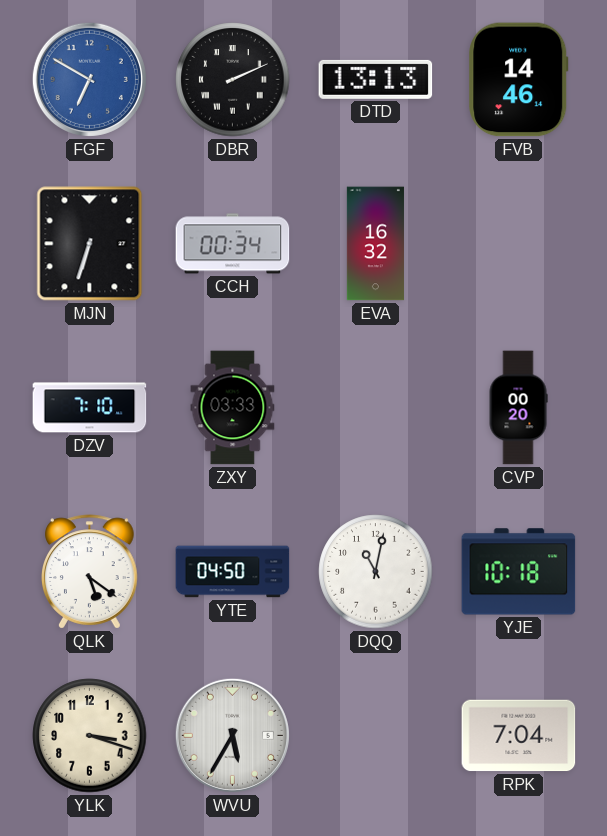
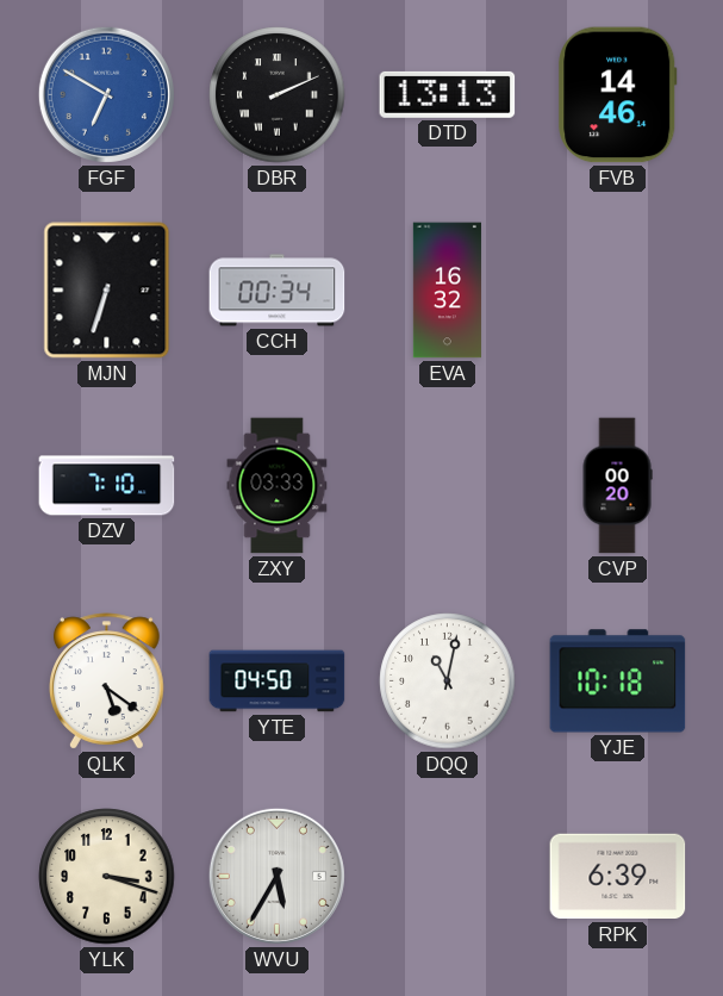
RPK: 7:04 -> 6:39
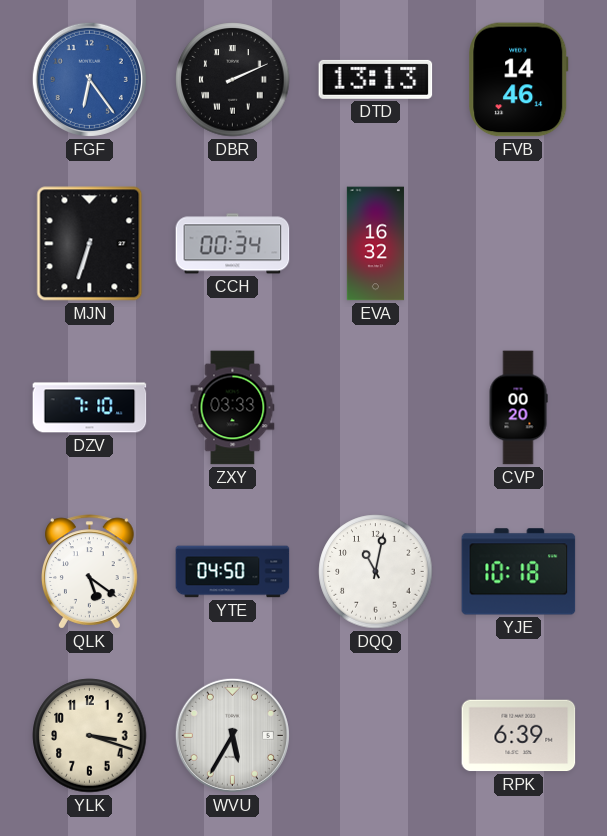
FGF: 6:50 -> 6:24
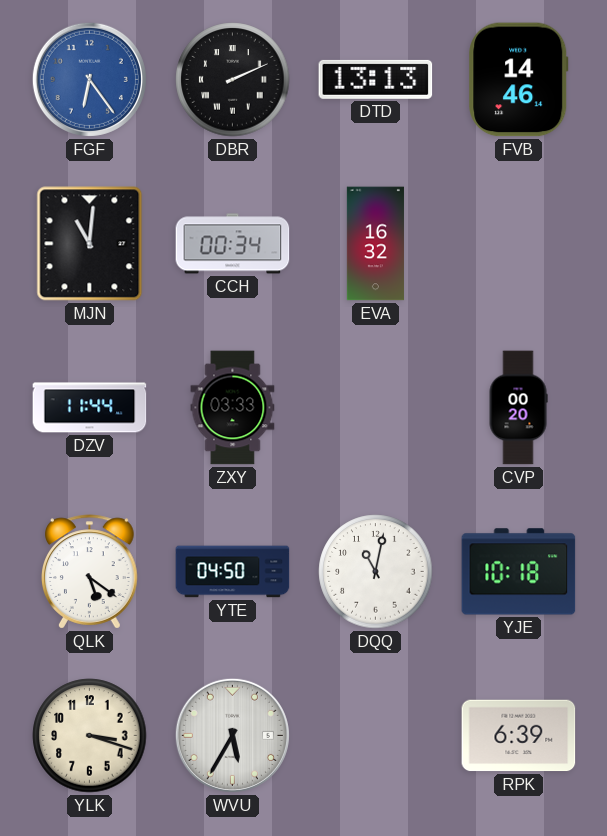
MJN: 6:33 -> 11:01
DZV: 7:10 -> 11:44
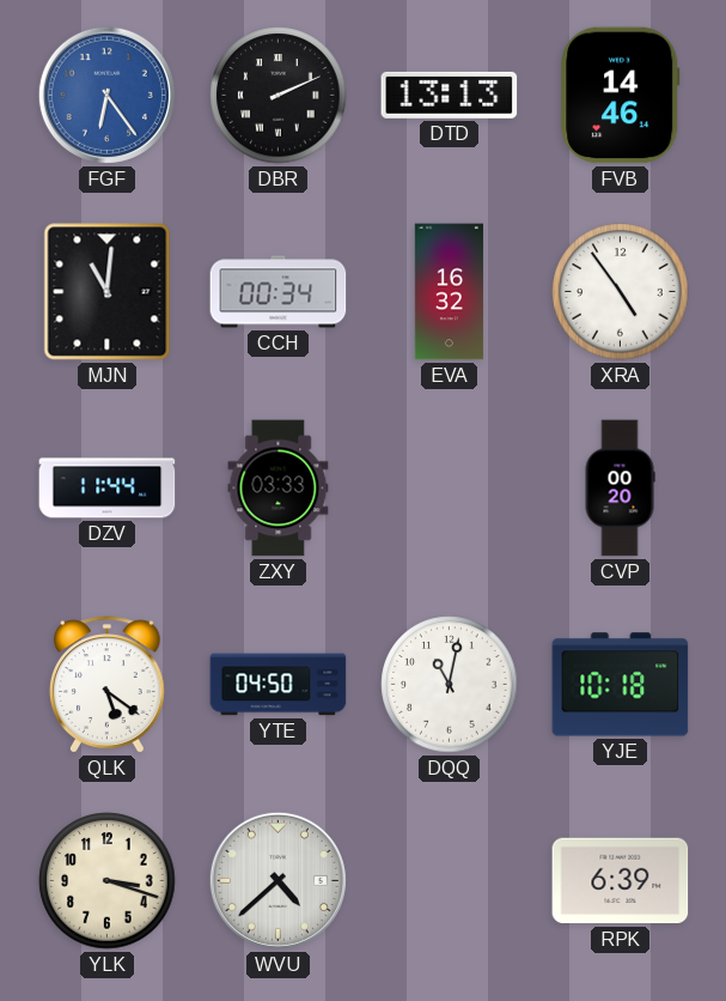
XRA: none -> 4:54
WVU: 5:35 -> 4:38
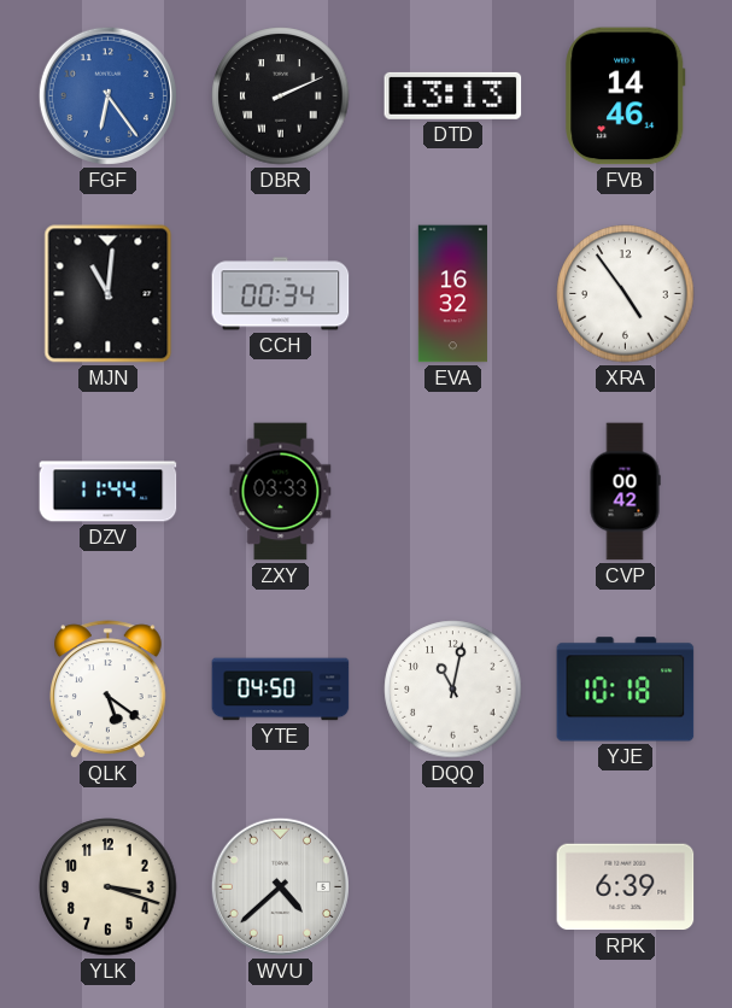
CVP: 00:20 -> 00:42
